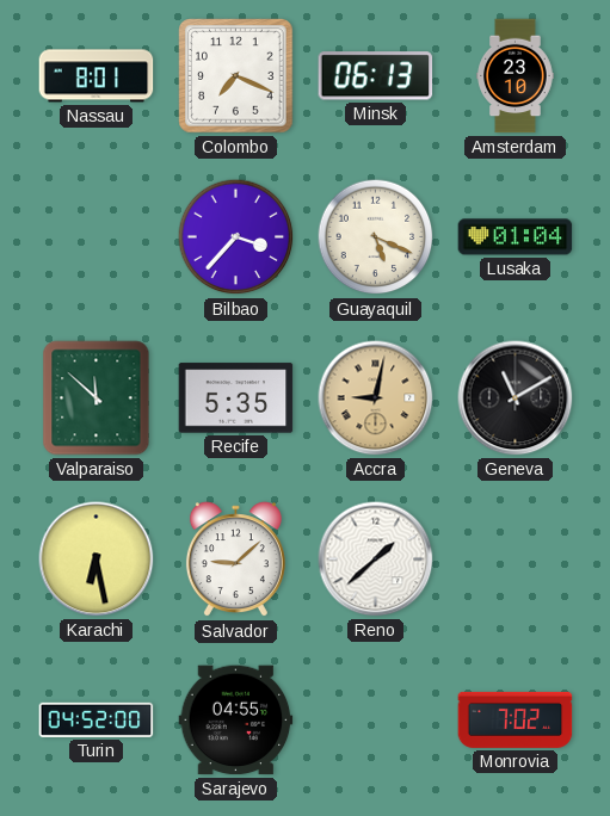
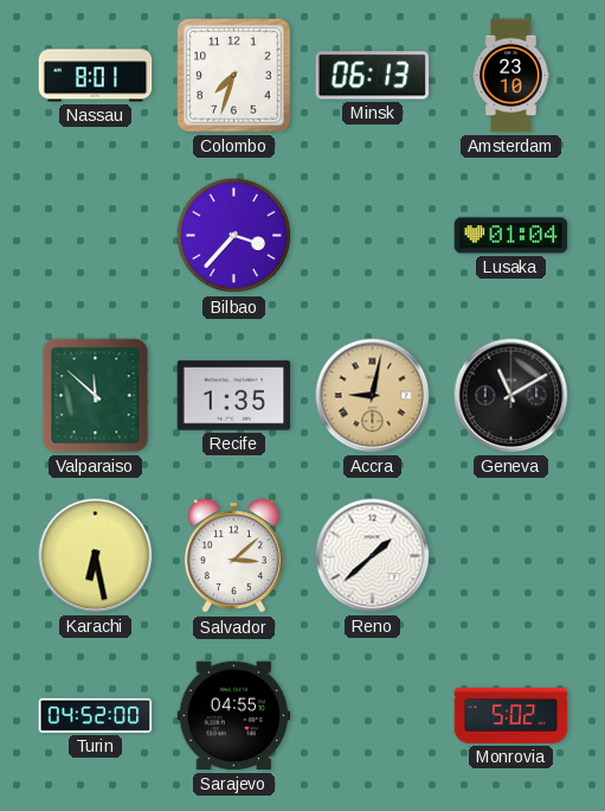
Colombo: 7:19 -> 7:33
Guayaquil: 5:19 -> none
Recife: 5:35 -> 1:35
Salvador: 9:08 -> 3:08
Monrovia: 7:02 -> 5:02
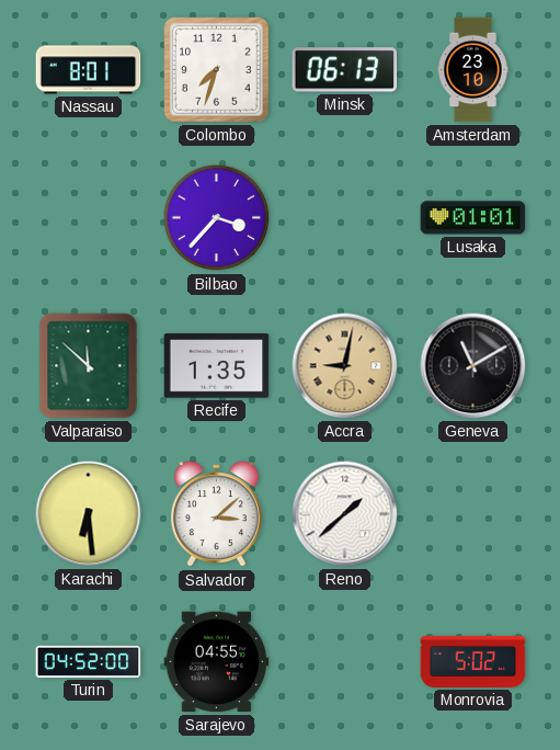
Lusaka: 01:04 -> 01:01
Karachi: 6:28 -> 6:29
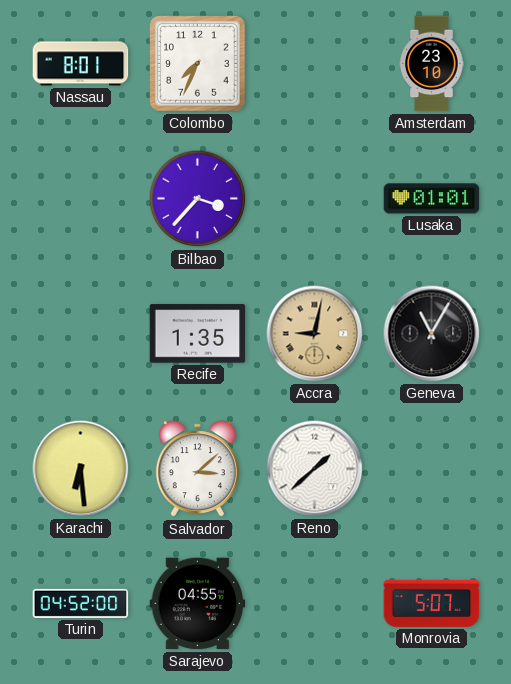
Colombo: 7:33 -> 7:34
Minsk: 06:13 -> none
Valparaiso: 11:52 -> none
Geneva: 11:10 -> 11:05
Monrovia: 5:02 -> 5:07
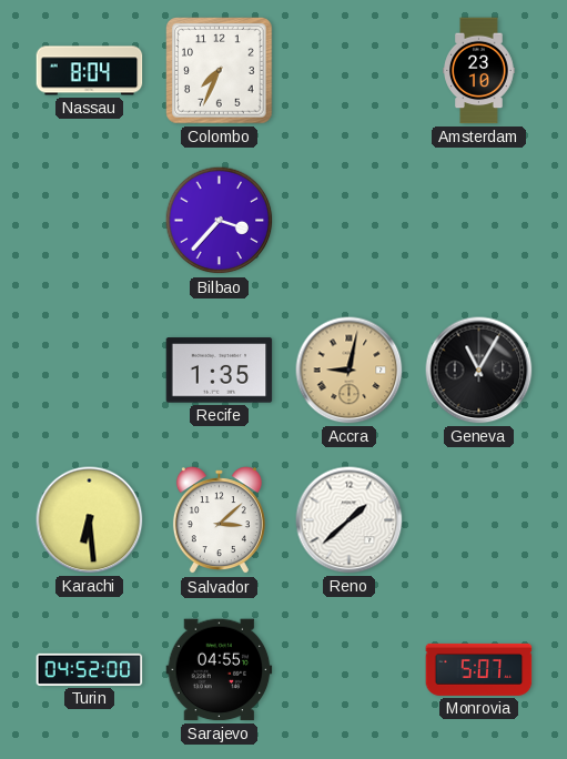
Nassau: 8:01 -> 8:04
Lusaka: 01:01 -> none
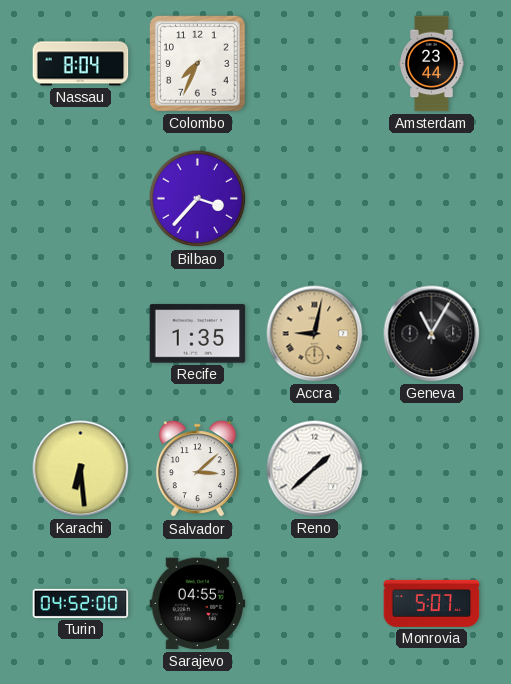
Amsterdam: 23:10 -> 23:44
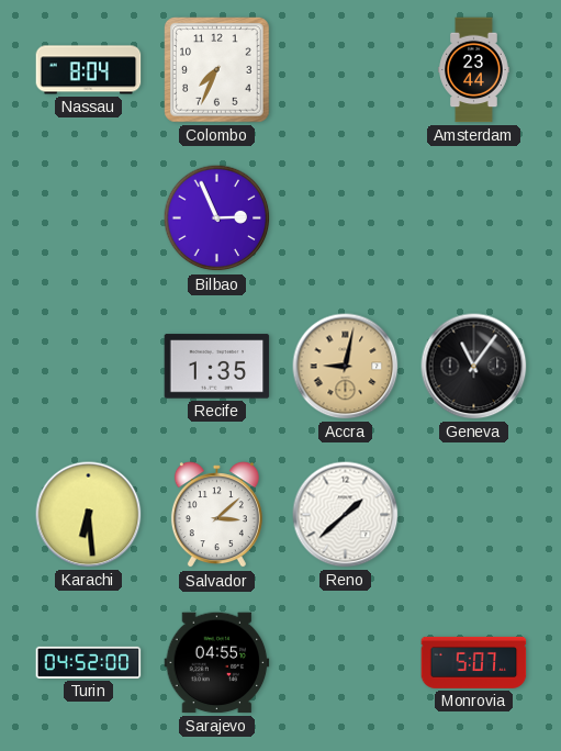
Bilbao: 3:37 -> 2:56
Geneva: 11:05 -> 11:06
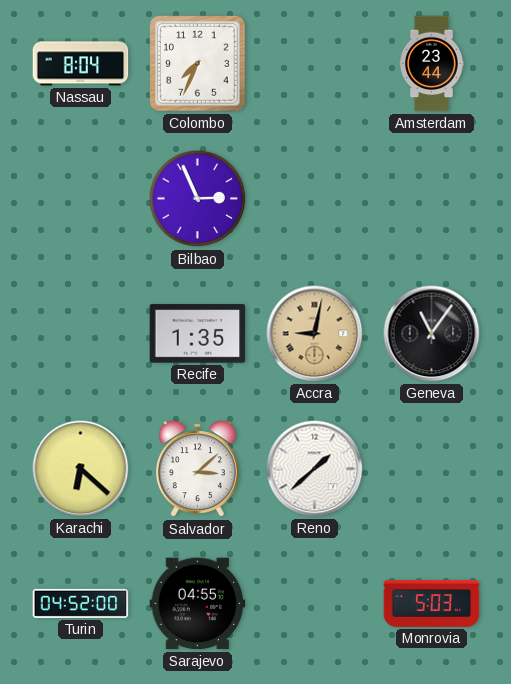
Karachi: 6:29 -> 6:22
Monrovia: 5:07 -> 5:03
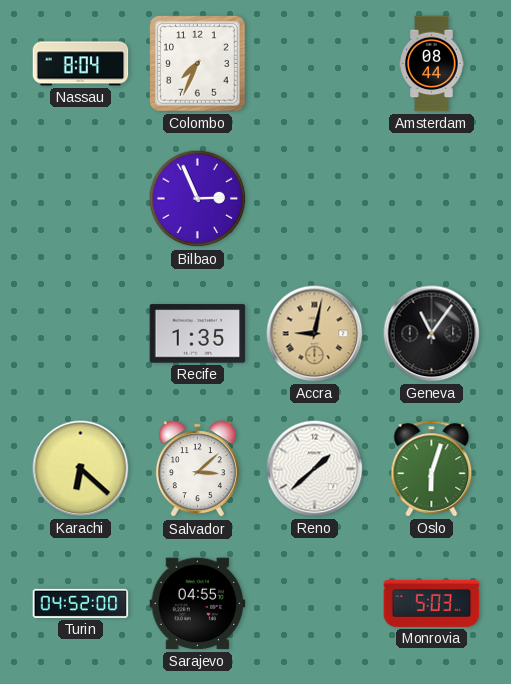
Amsterdam: 23:44 -> 08:44
Oslo: none -> 6:03
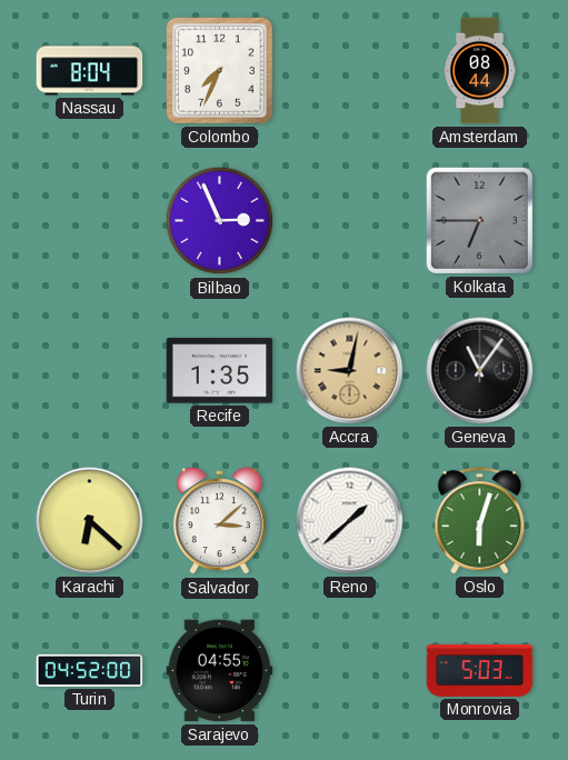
Kolkata: none -> 6:45
